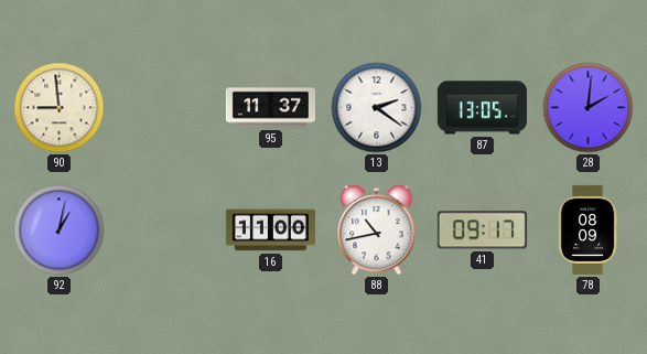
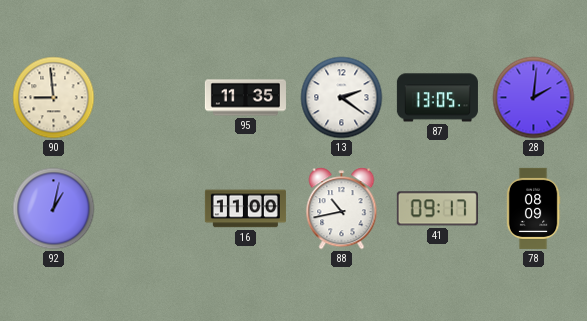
95: 11:37 -> 11:35
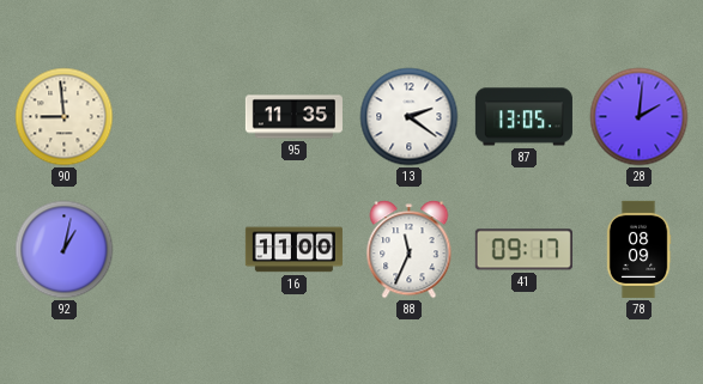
88: 10:43 -> 11:34
